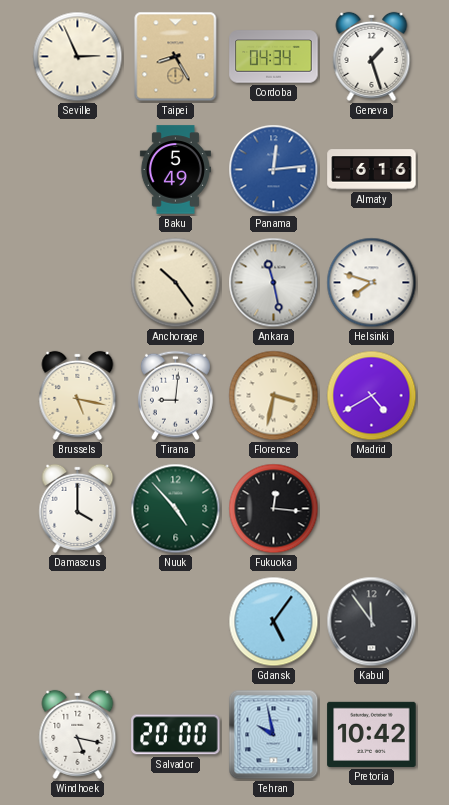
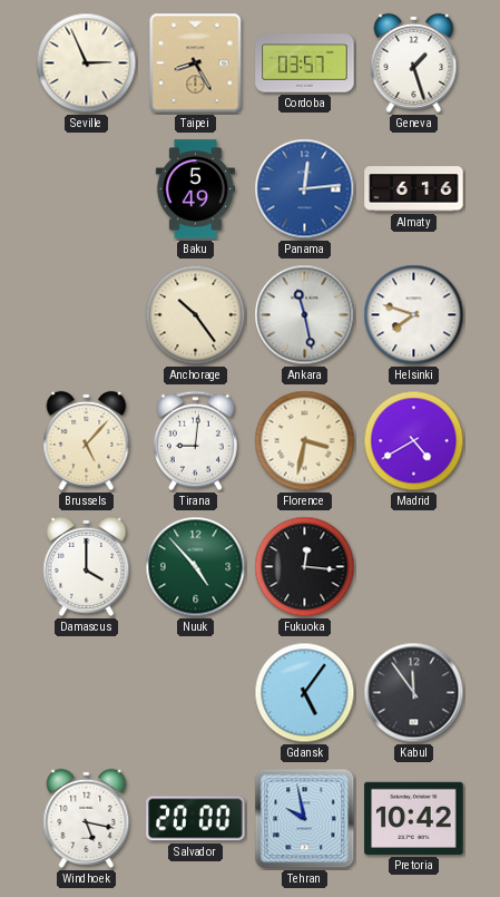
Cordoba: 04:34 -> 03:57
Brussels: 5:17 -> 5:07
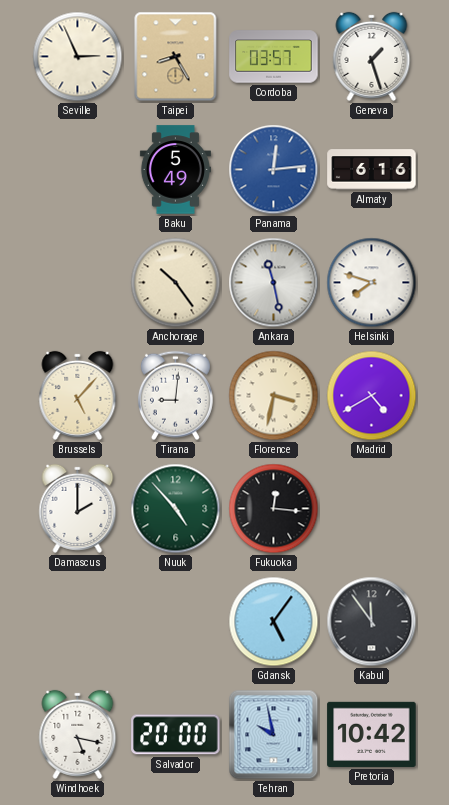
Damascus: 4:00 -> 2:00
